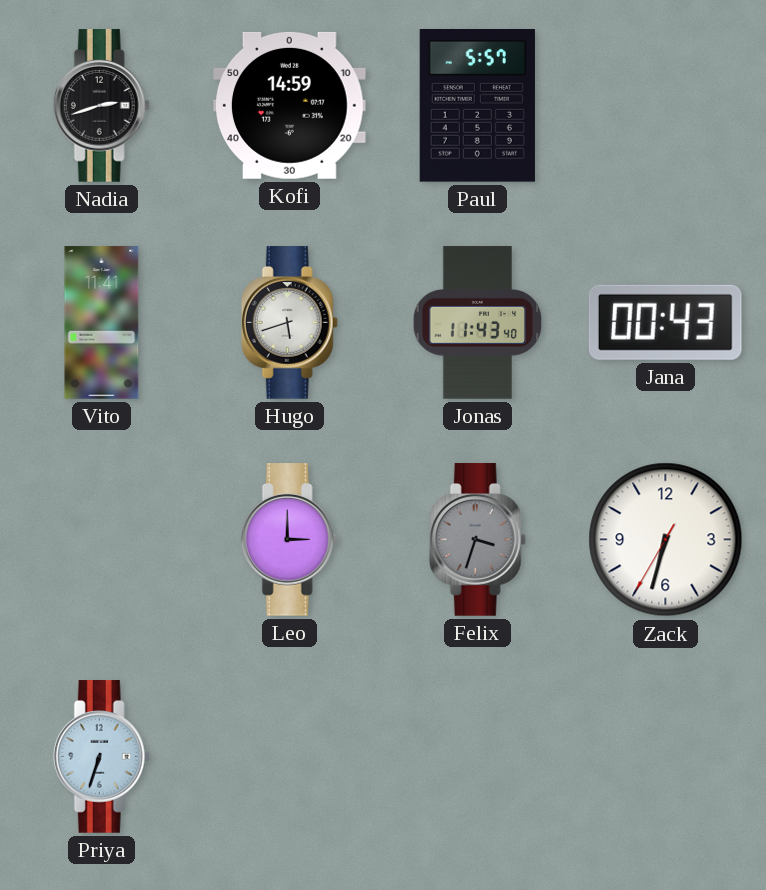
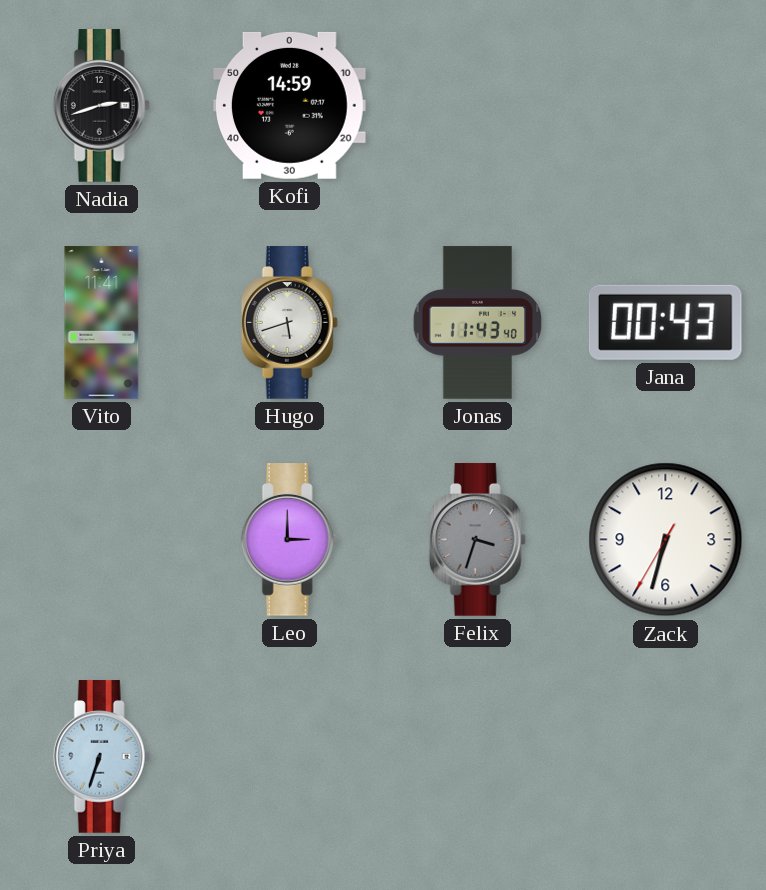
Paul: 5:57 -> none
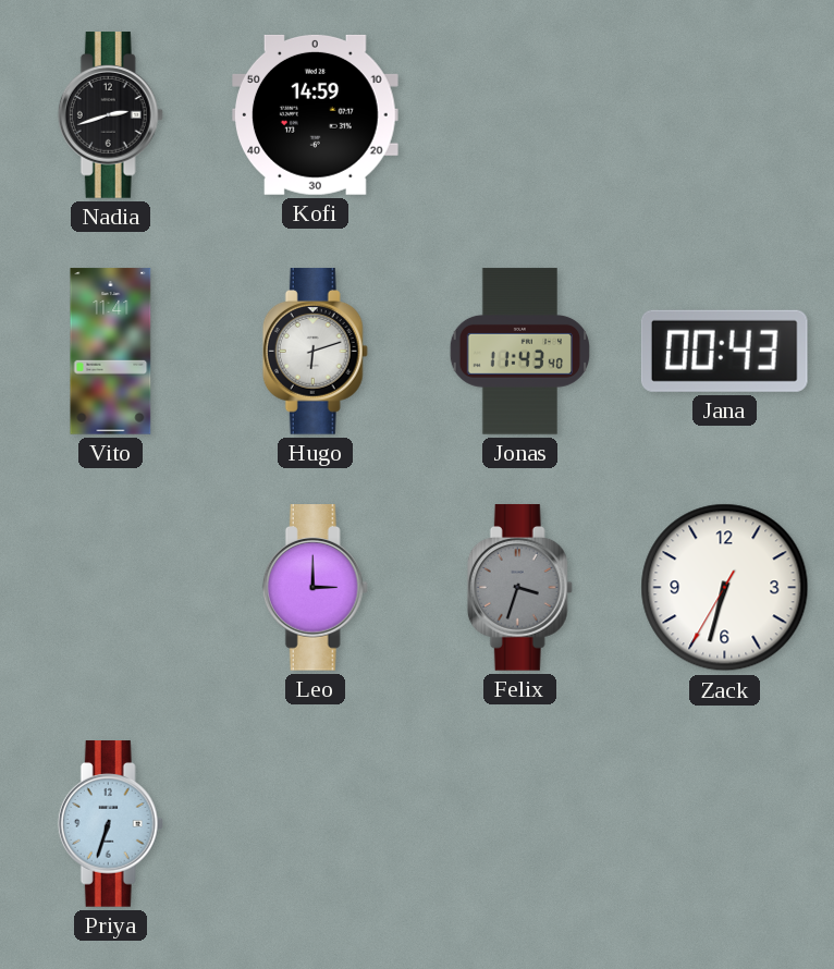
Hugo: 5:42 -> 6:12
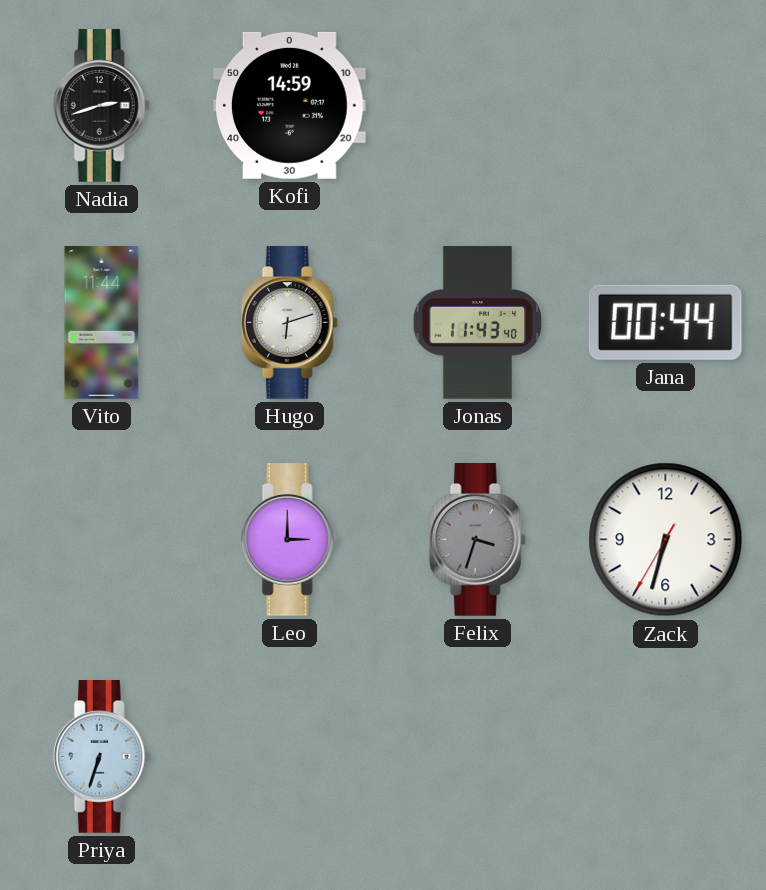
Vito: 11:41 -> 11:44
Jana: 00:43 -> 00:44
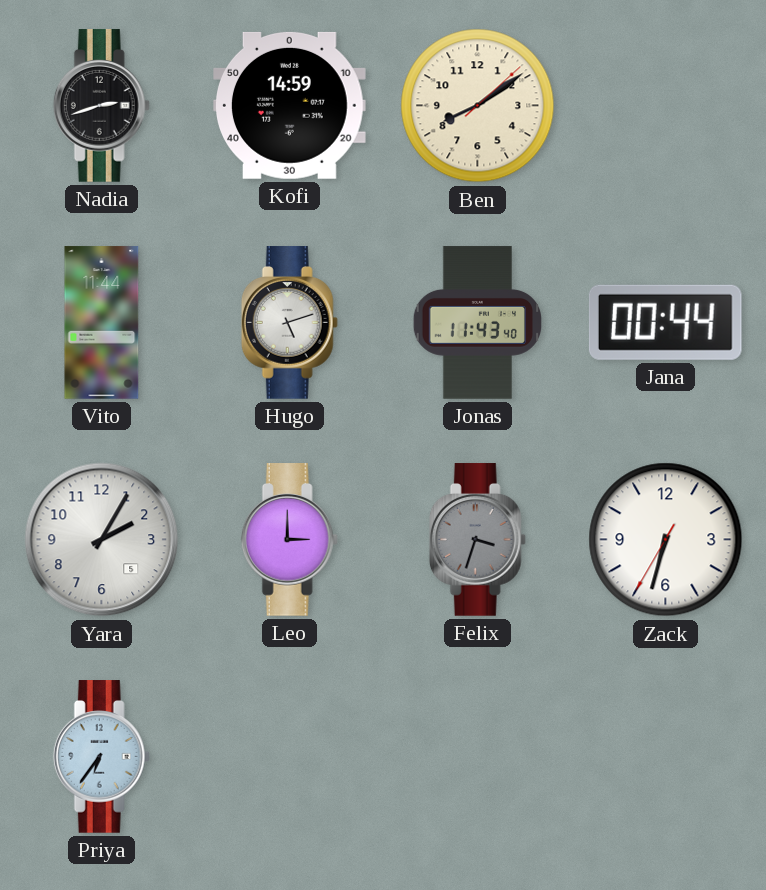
Ben: none -> 8:09
Hugo: 6:12 -> 5:12
Yara: none -> 2:05
Priya: 6:33 -> 6:36
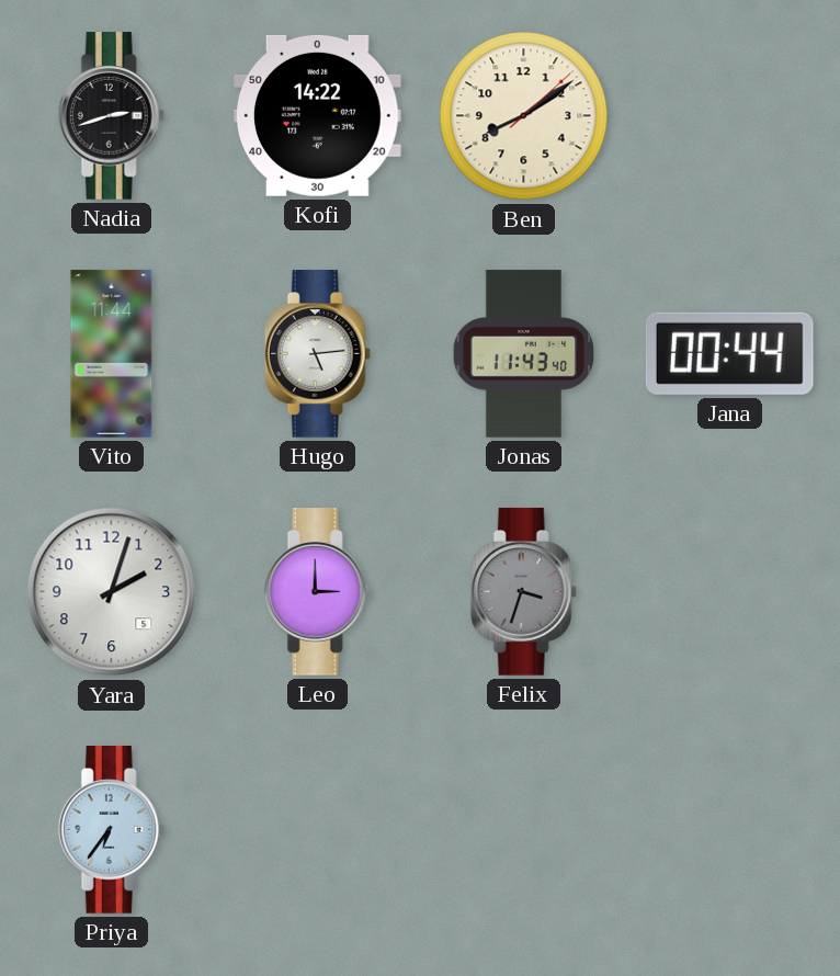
Kofi: 14:59 -> 14:22
Hugo: 5:12 -> 5:14
Yara: 2:05 -> 2:03
Zack: 6:32 -> none
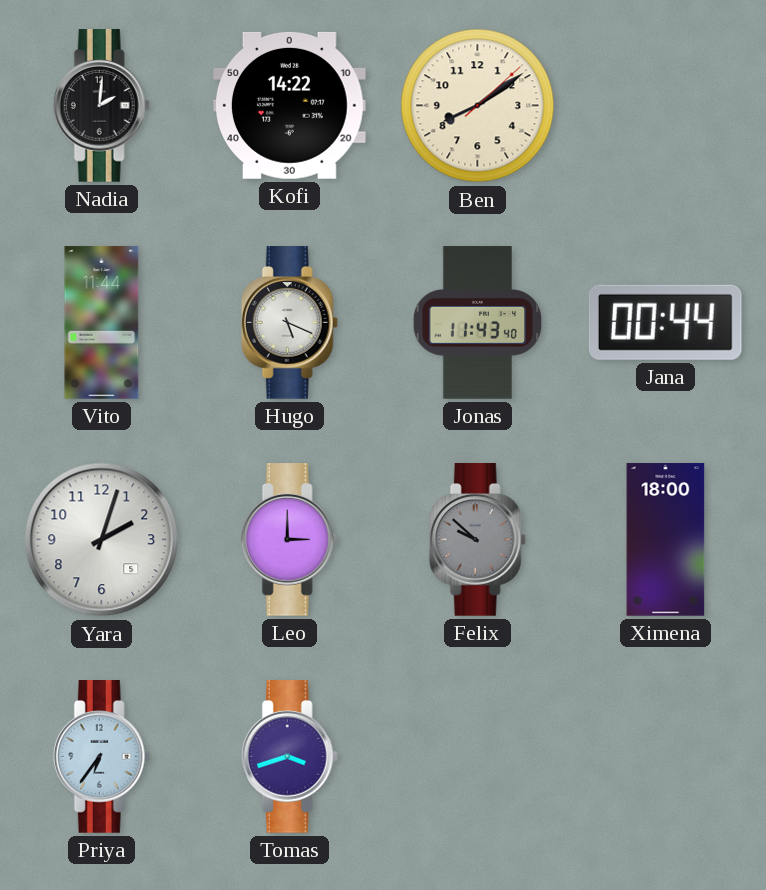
Nadia: 2:42 -> 2:01
Hugo: 5:14 -> 5:19
Felix: 3:33 -> 9:52
Ximena: none -> 18:00
Tomas: none -> 3:42
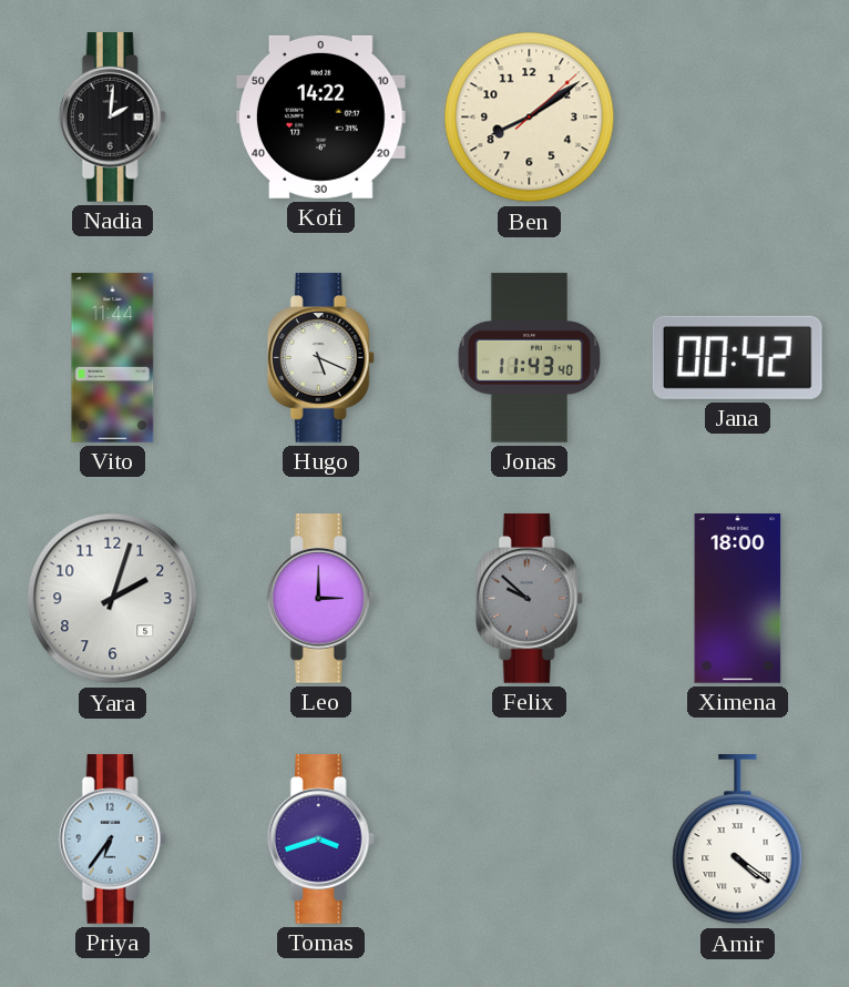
Jana: 00:44 -> 00:42
Amir: none -> 4:21
